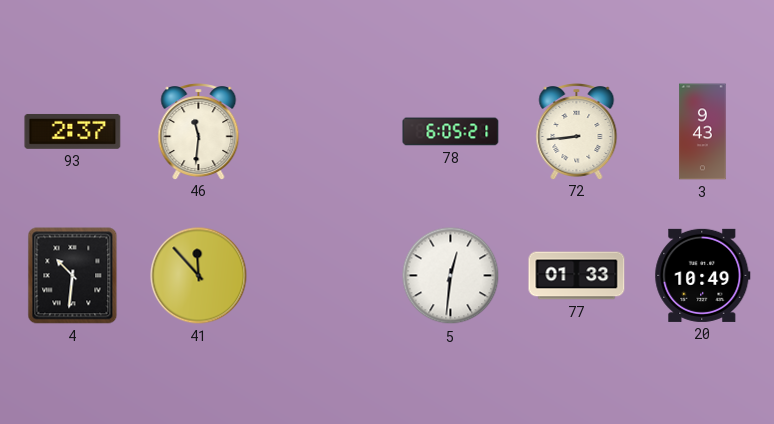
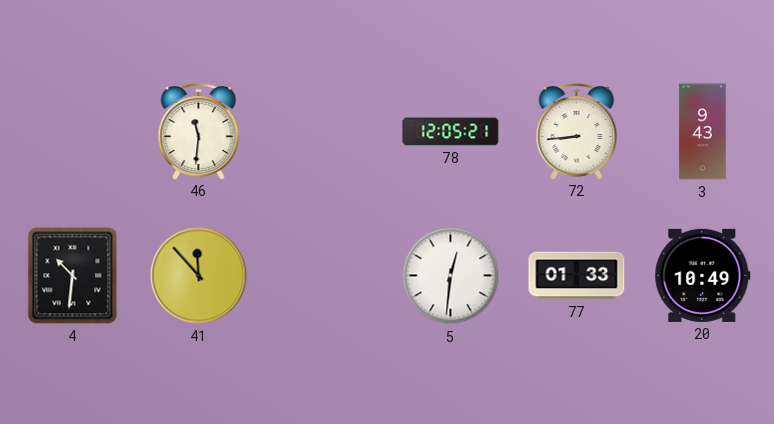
93: 2:37 -> none
78: 6:05 -> 12:05
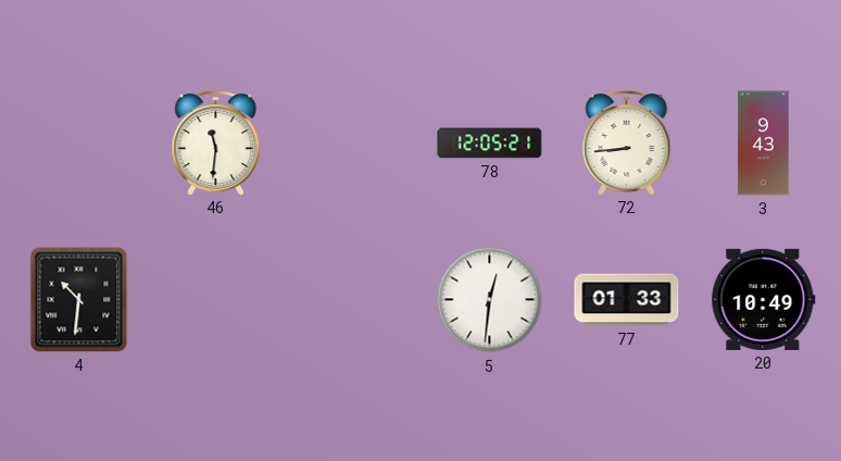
41: 11:53 -> none
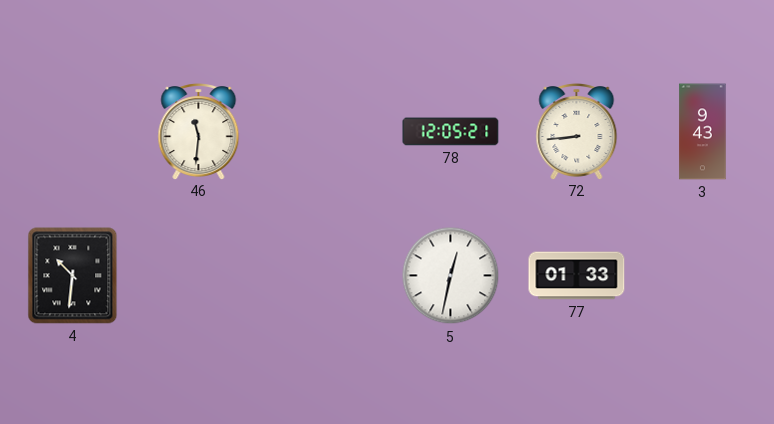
5: 12:31 -> 12:32
20: 10:49 -> none
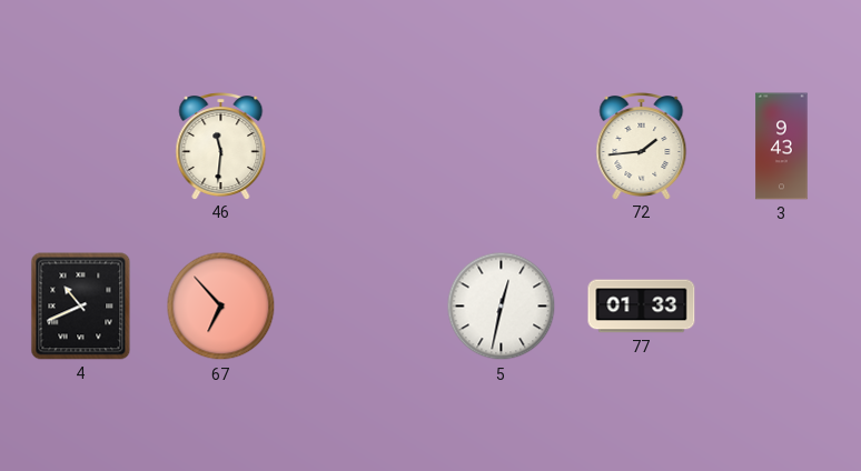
78: 12:05 -> none
72: 8:44 -> 1:44
4: 10:31 -> 10:41
67: none -> 6:53
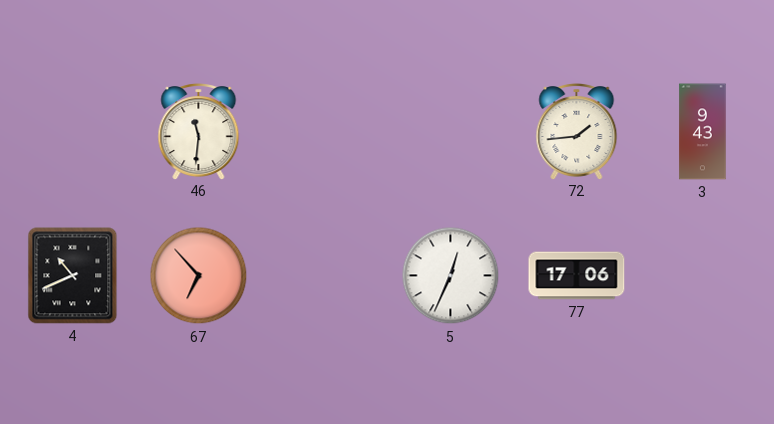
5: 12:32 -> 12:34
77: 01:33 -> 17:06
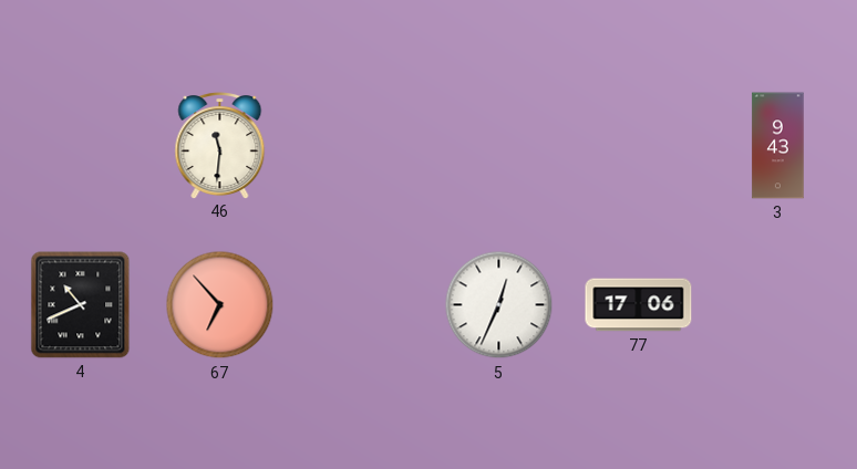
72: 1:44 -> none
